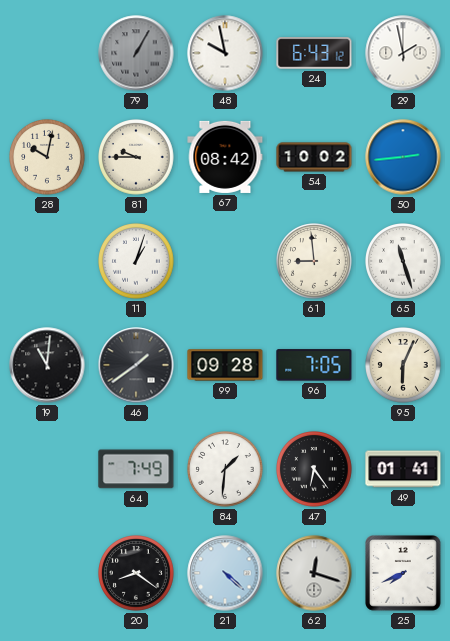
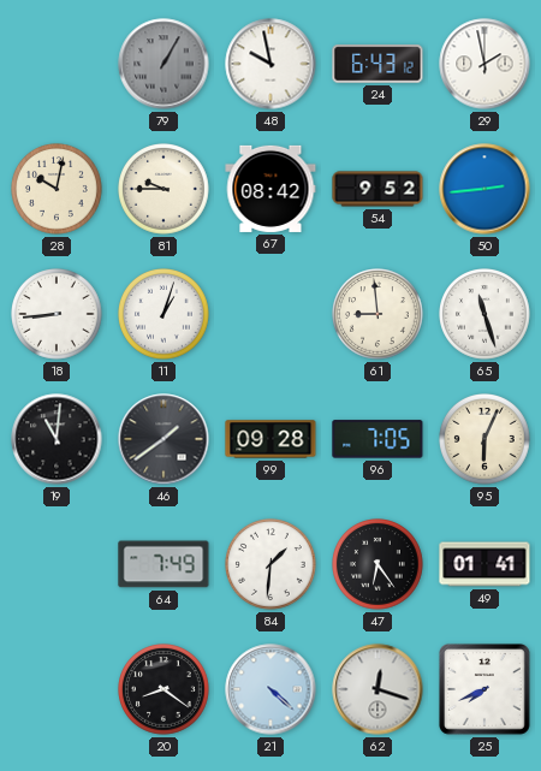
54: 10:02 -> 9:52
18: none -> 8:44
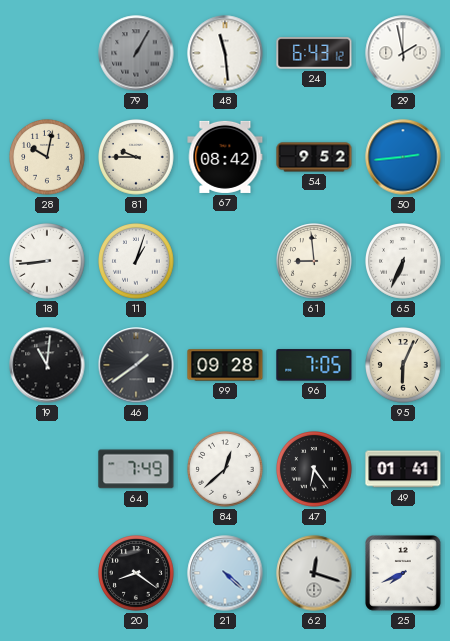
48: 9:58 -> 11:29
65: 11:27 -> 6:34
84: 1:31 -> 12:38
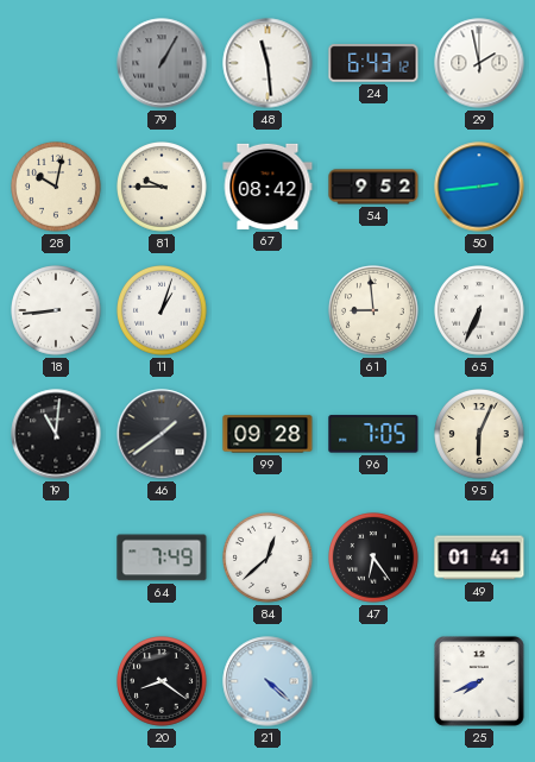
62: 12:18 -> none
